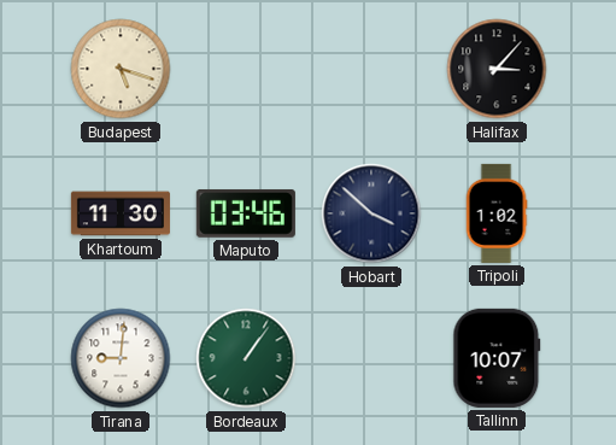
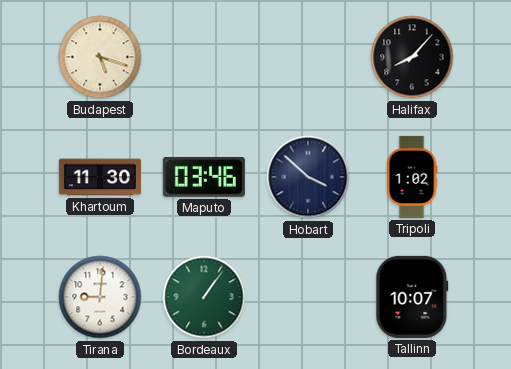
Halifax: 3:07 -> 8:07
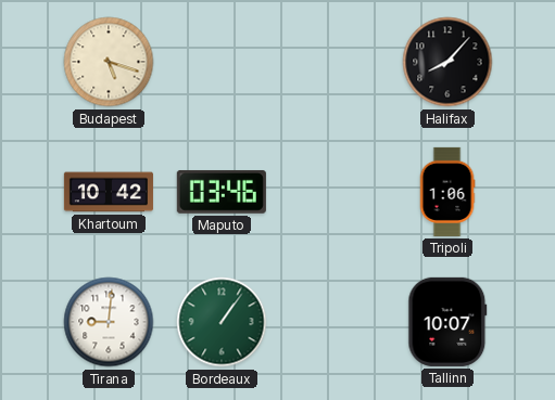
Khartoum: 11:30 -> 10:42
Hobart: 3:52 -> none
Tripoli: 1:02 -> 1:06
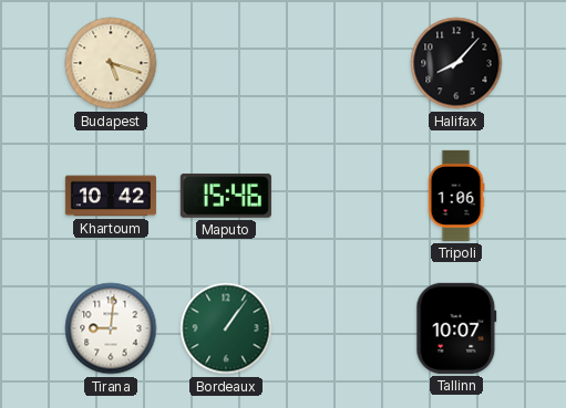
Maputo: 03:46 -> 15:46
